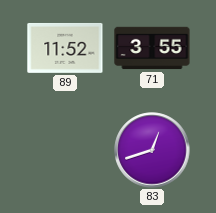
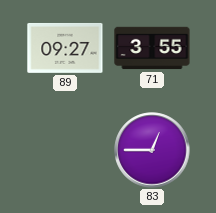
89: 11:52 -> 09:27
83: 12:42 -> 12:45
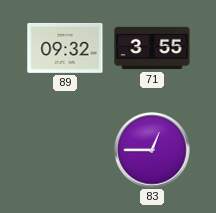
89: 09:27 -> 09:32
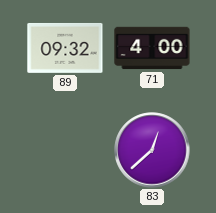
71: 3:55 -> 4:00
83: 12:45 -> 12:38
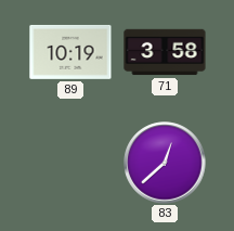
89: 09:32 -> 10:19
71: 4:00 -> 3:58
